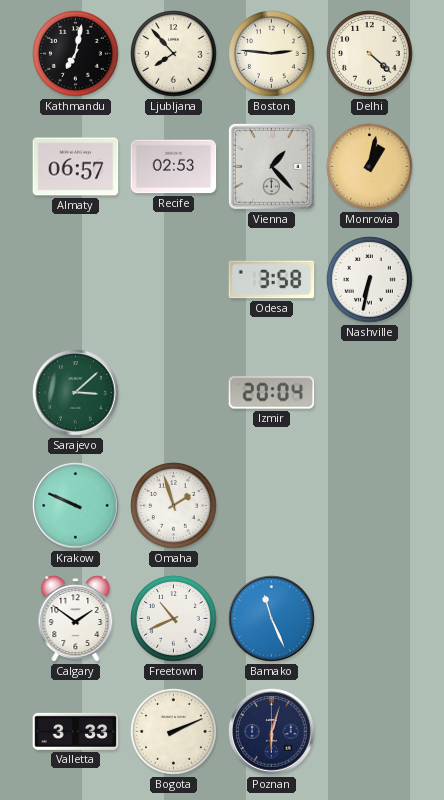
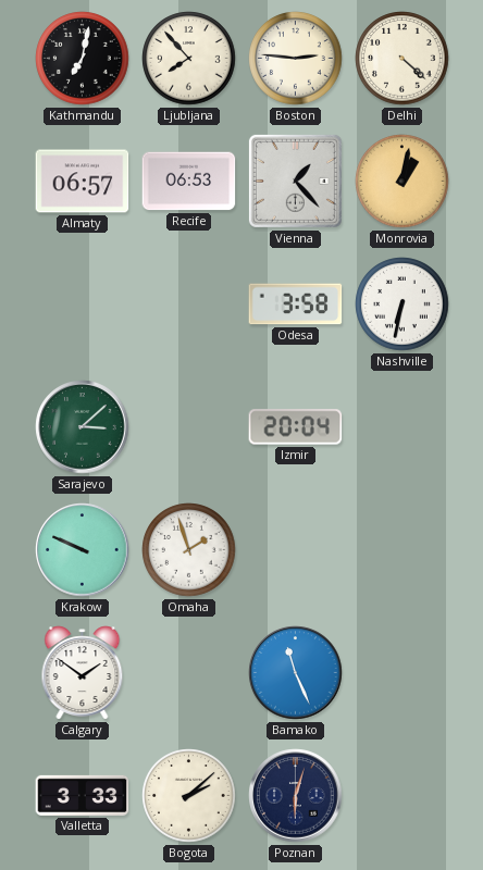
Recife: 02:53 -> 06:53
Freetown: 10:41 -> none
Bogota: 2:11 -> 2:08
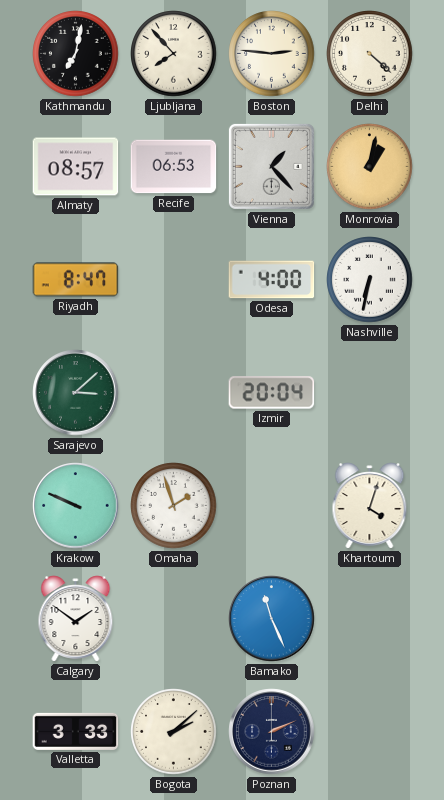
Almaty: 06:57 -> 08:57
Riyadh: none -> 8:47
Odesa: 3:58 -> 4:00
Khartoum: none -> 4:03
Poznan: 6:03 -> 2:11
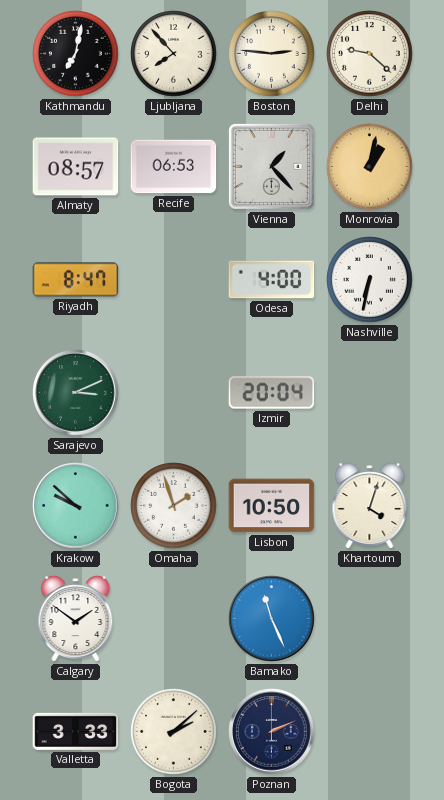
Delhi: 4:22 -> 9:22
Sarajevo: 3:08 -> 3:11
Krakow: 9:49 -> 9:52
Lisbon: none -> 10:50
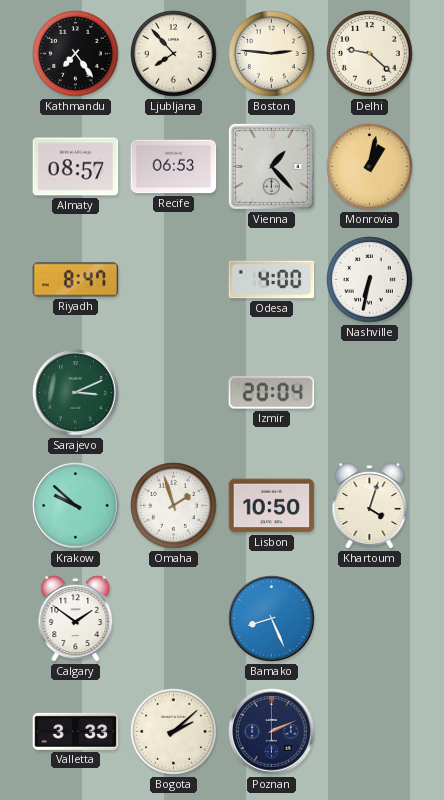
Kathmandu: 7:02 -> 7:24
Bamako: 11:26 -> 8:26
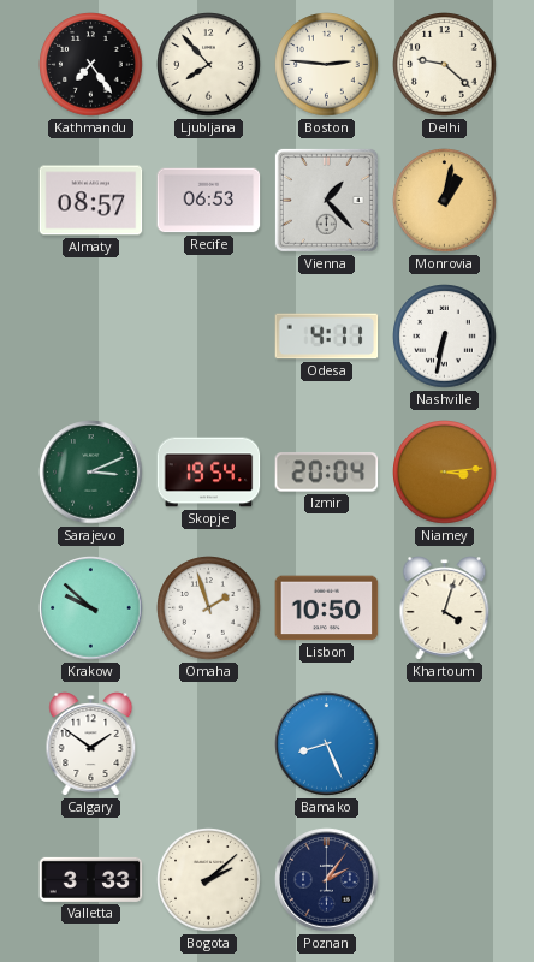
Riyadh: 8:47 -> none
Odesa: 4:00 -> 4:11
Skopje: none -> 19:54
Niamey: none -> 3:14
Poznan: 2:11 -> 2:06
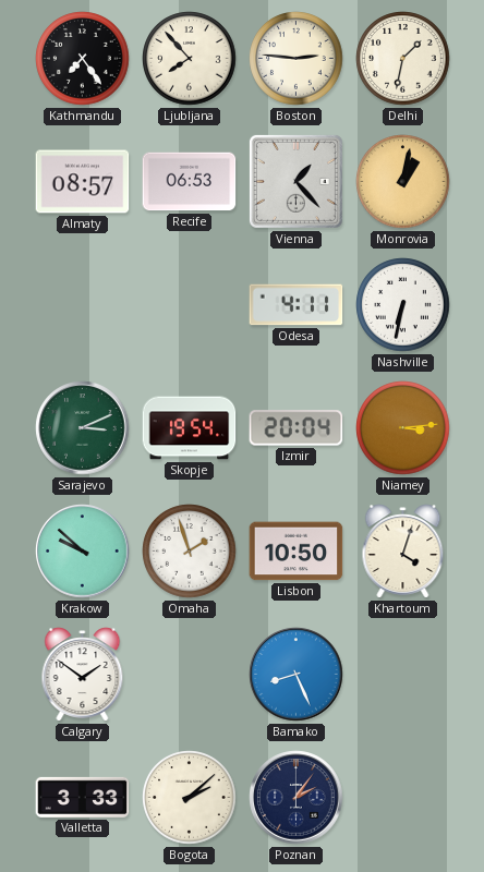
Delhi: 9:22 -> 1:32
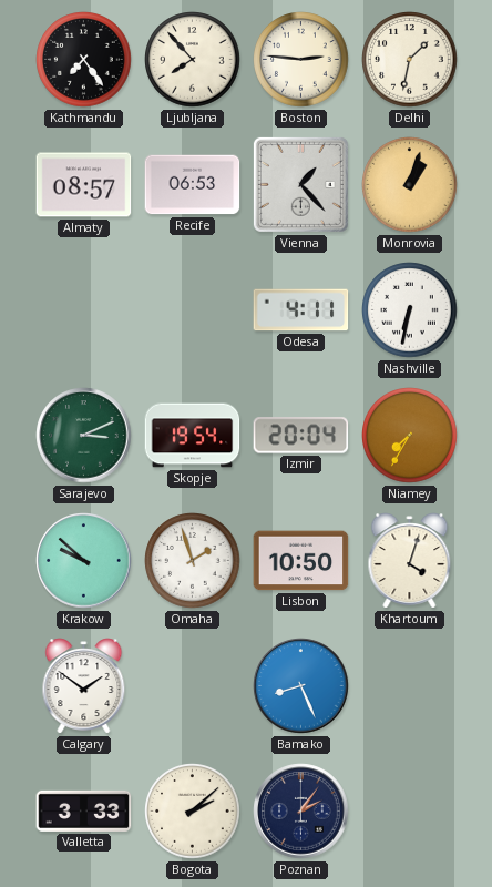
Monrovia: 1:02 -> 1:03
Niamey: 3:14 -> 7:35
